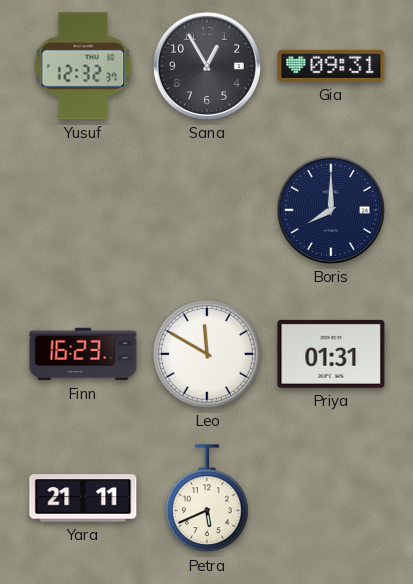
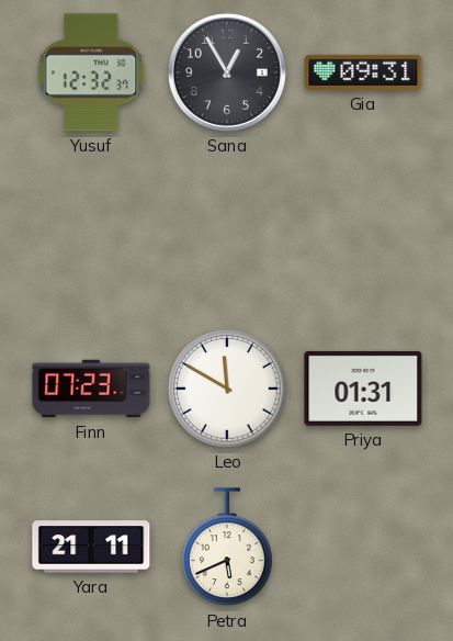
Boris: 8:00 -> none
Finn: 16:23 -> 07:23
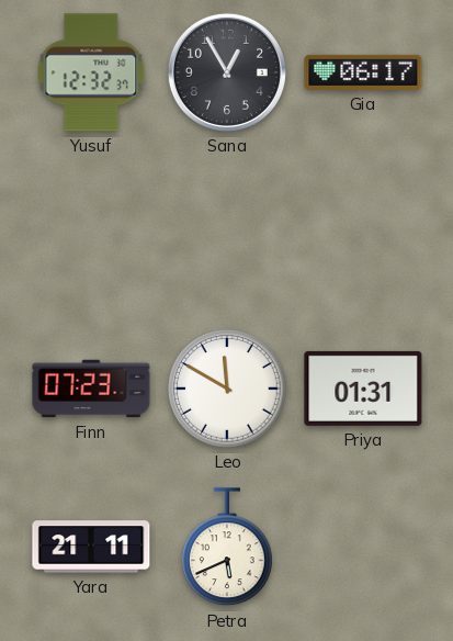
Gia: 09:31 -> 06:17
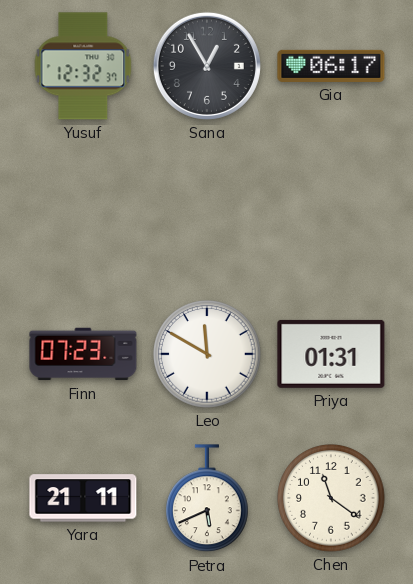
Chen: none -> 11:21
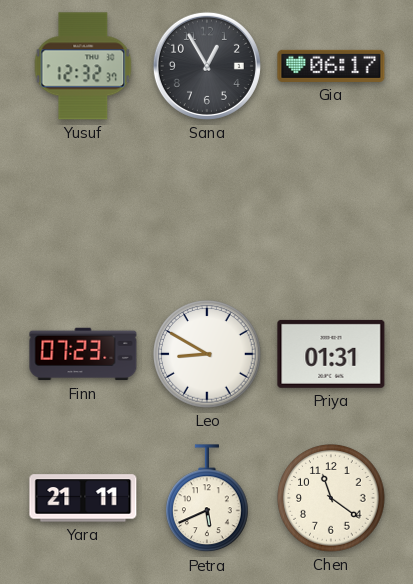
Leo: 11:50 -> 8:50
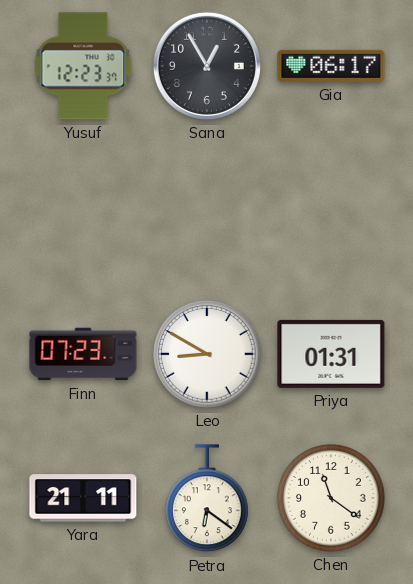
Yusuf: 12:32 -> 12:23
Petra: 5:41 -> 6:21
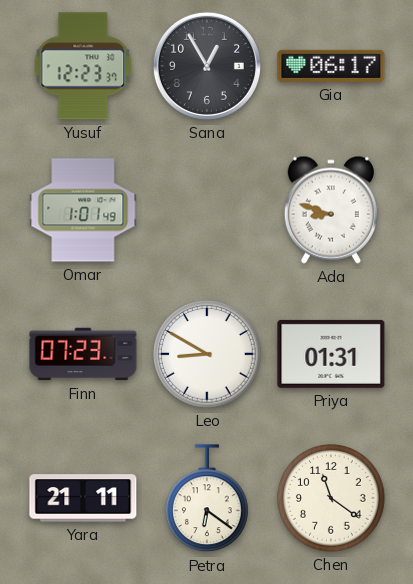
Omar: none -> 1:01
Ada: none -> 8:48
